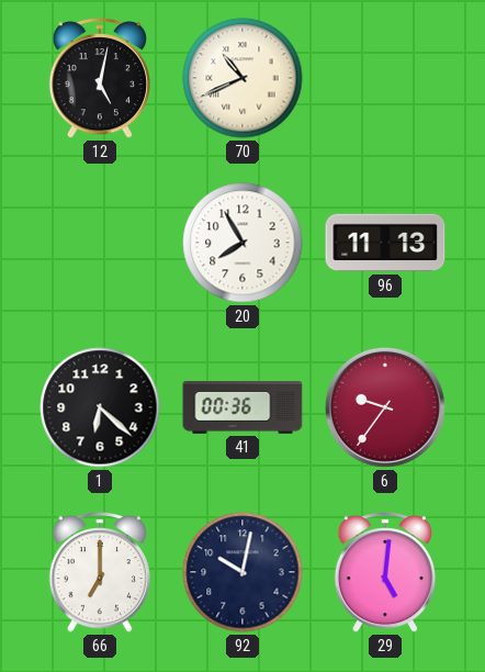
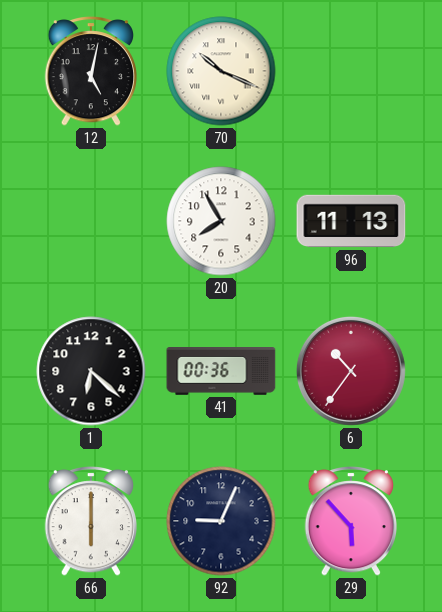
70: 10:41 -> 10:19
6: 9:36 -> 10:36
66: 7:00 -> 6:00
92: 10:02 -> 9:04
29: 5:01 -> 5:53
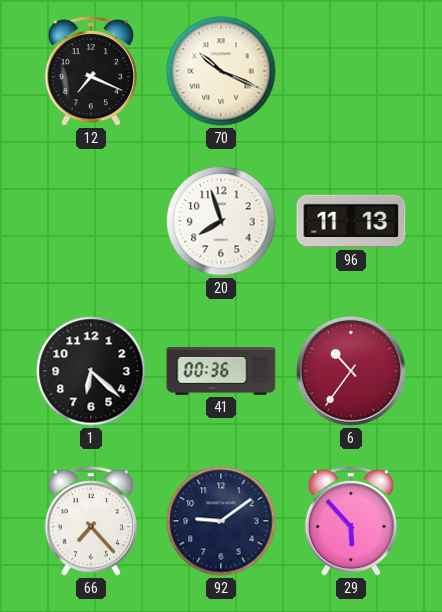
12: 5:02 -> 7:19
20: 7:55 -> 7:57
66: 6:00 -> 7:23
92: 9:04 -> 9:09
